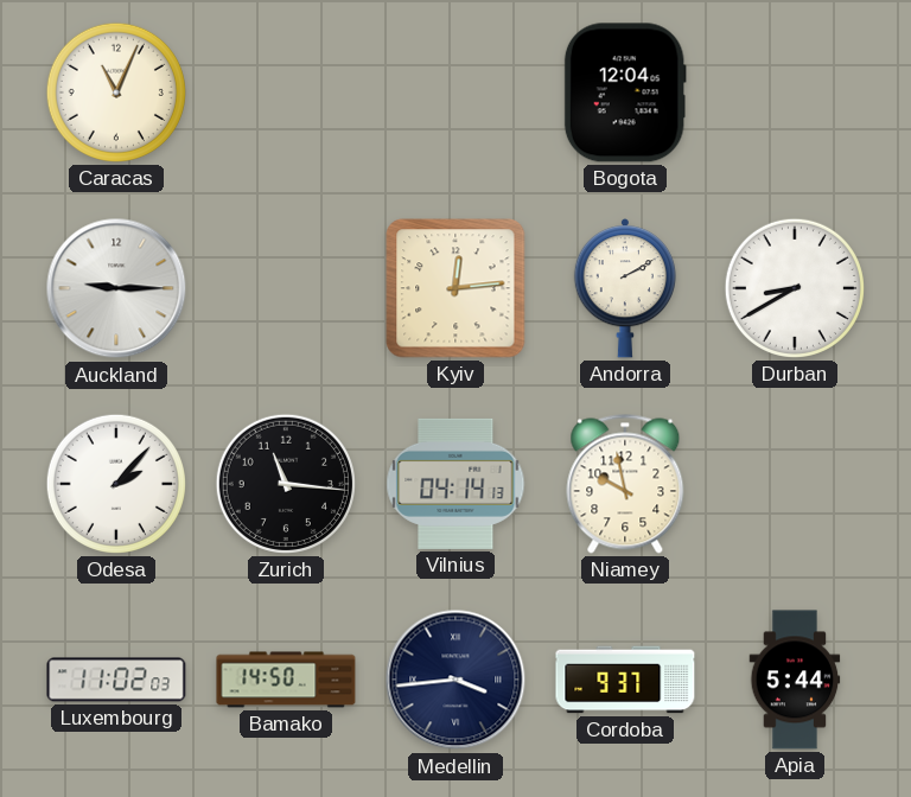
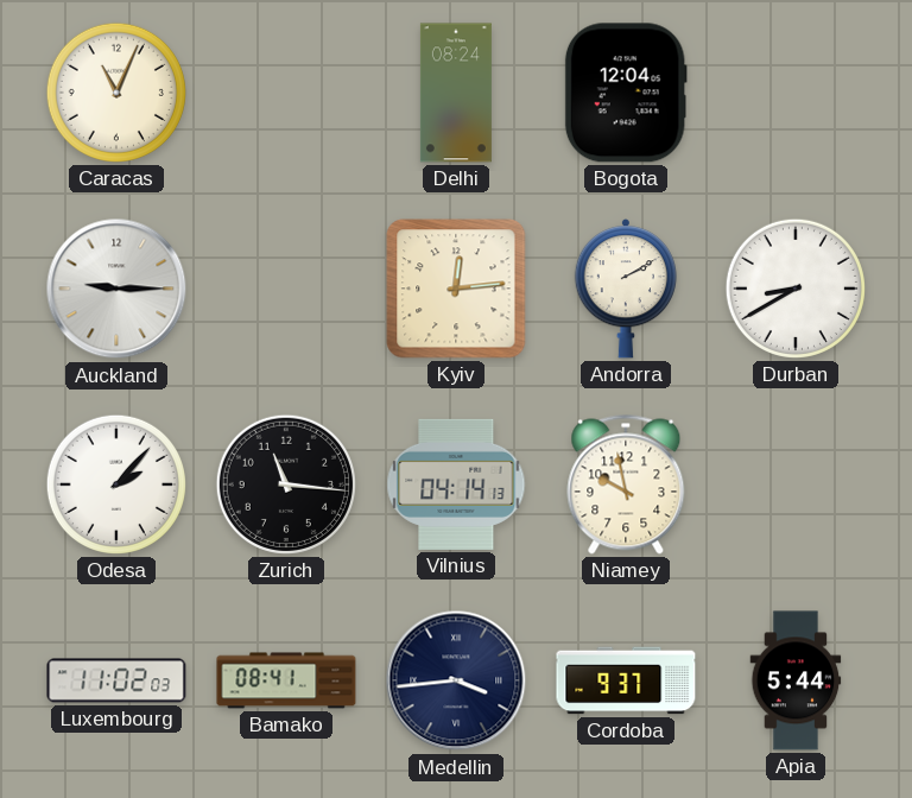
Delhi: none -> 08:24
Bamako: 14:50 -> 08:41
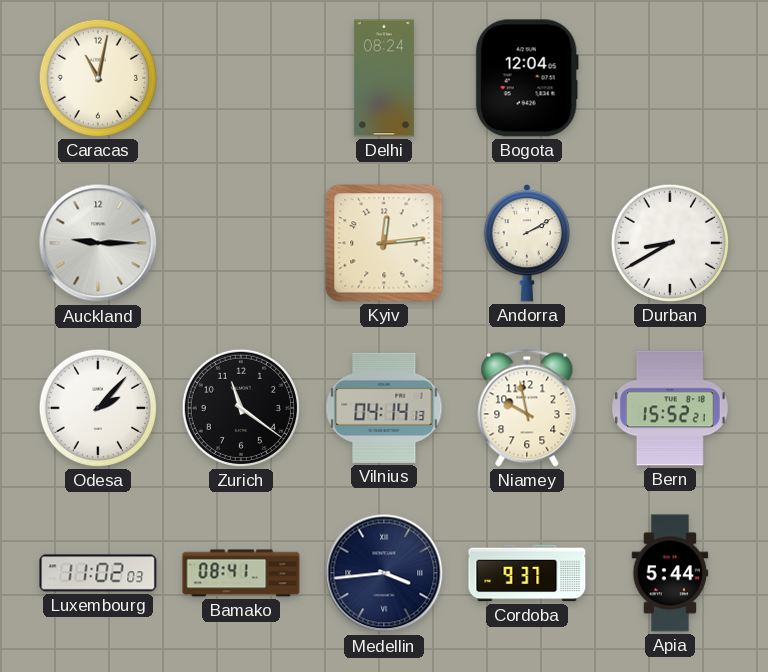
Caracas: 11:04 -> 11:02
Zurich: 11:16 -> 11:21
Bern: none -> 15:52
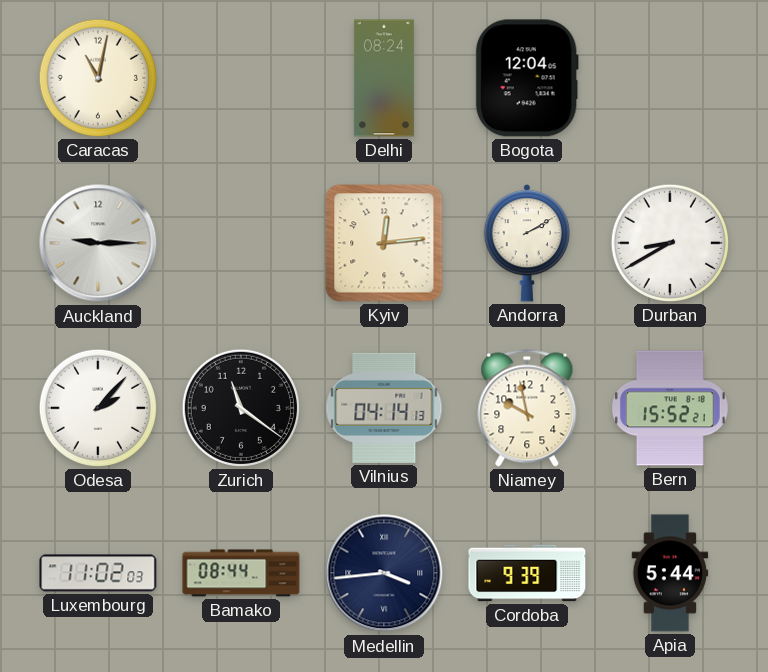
Bamako: 08:41 -> 08:44
Cordoba: 9:37 -> 9:39
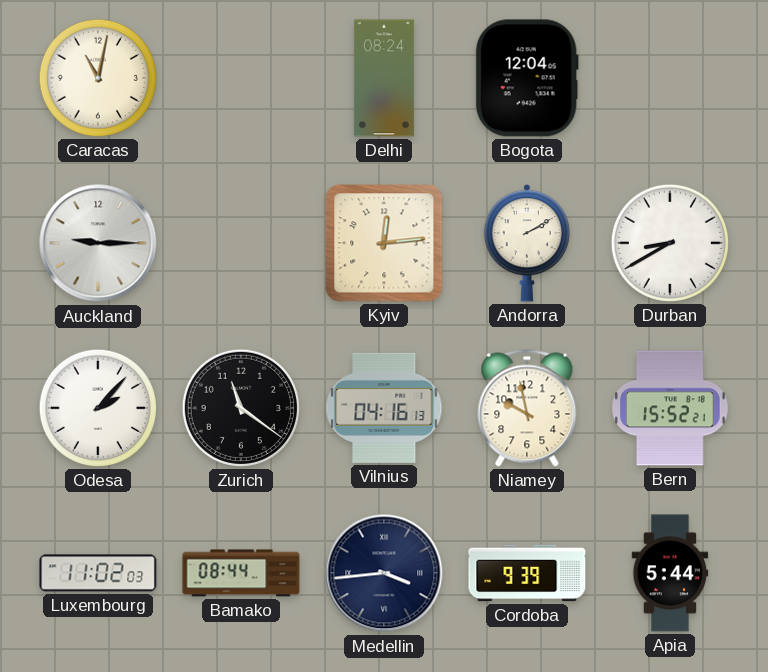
Vilnius: 04:14 -> 04:16
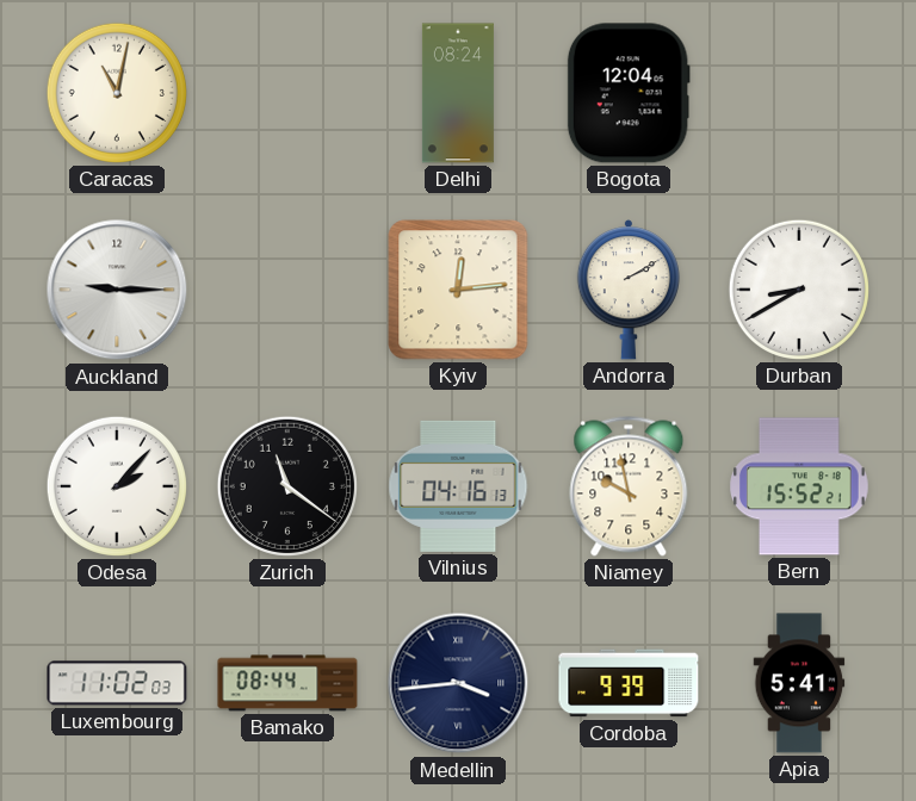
Apia: 5:44 -> 5:41
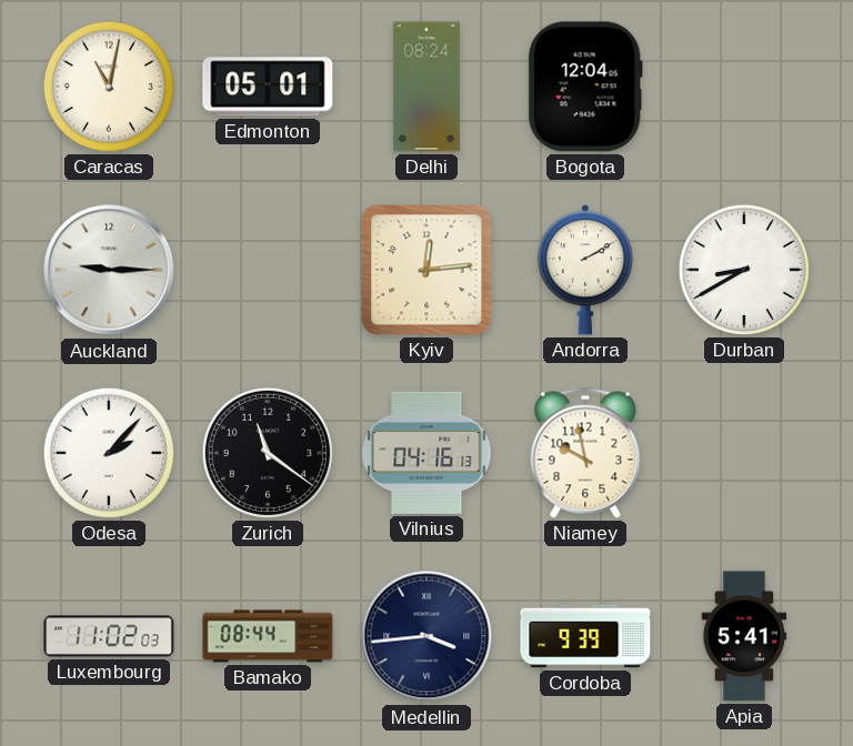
Edmonton: none -> 05:01
Bern: 15:52 -> none
